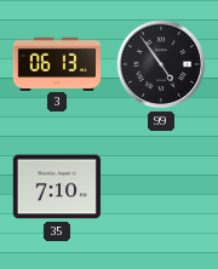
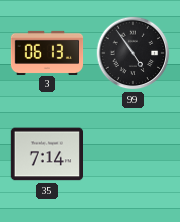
35: 7:10 -> 7:14
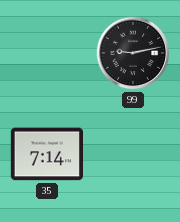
3: 06:13 -> none
99: 4:54 -> 9:13
